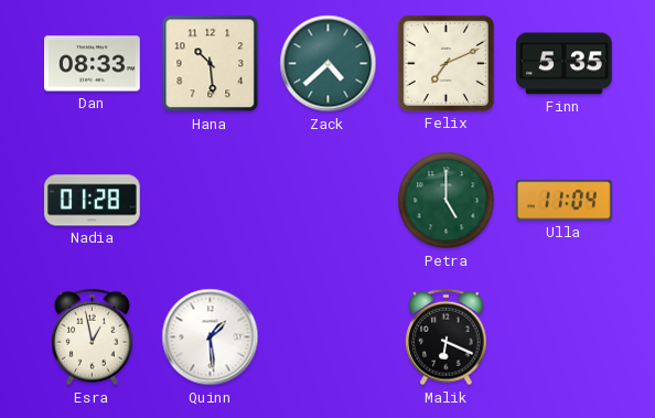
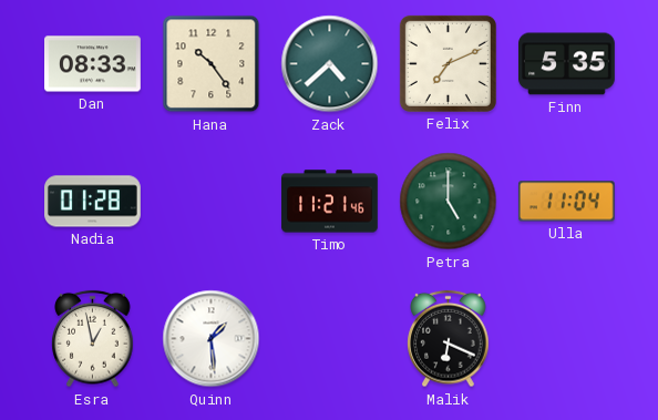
Hana: 10:29 -> 10:24
Timo: none -> 11:21
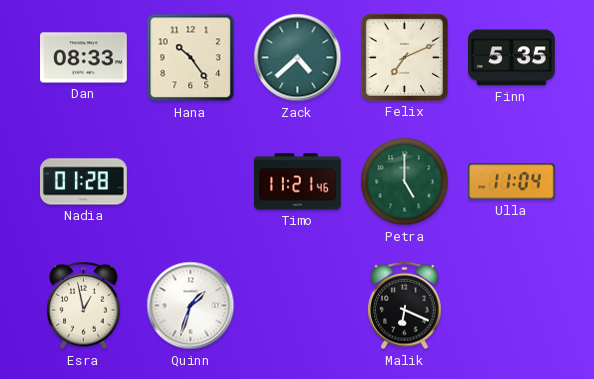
Quinn: 1:29 -> 1:33
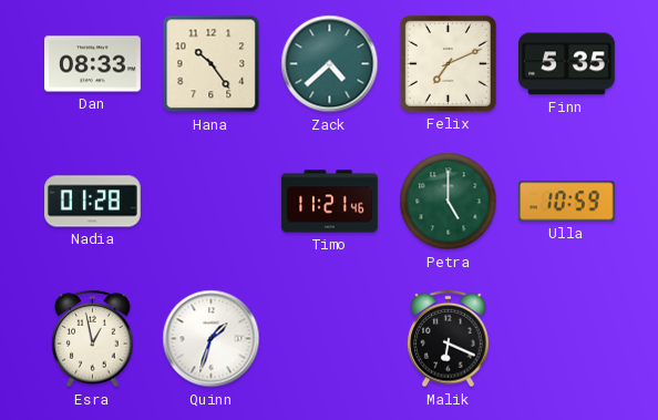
Ulla: 11:04 -> 10:59
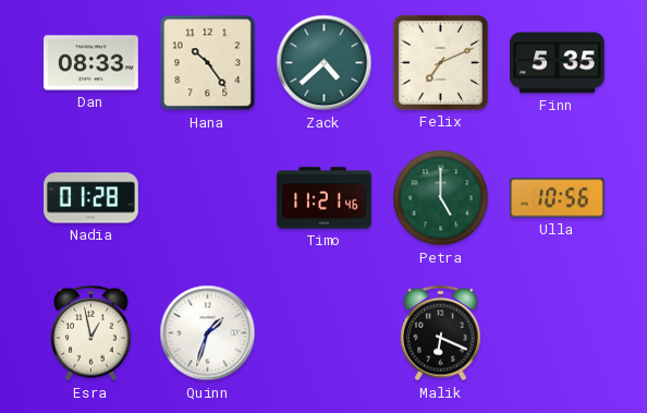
Ulla: 10:59 -> 10:56
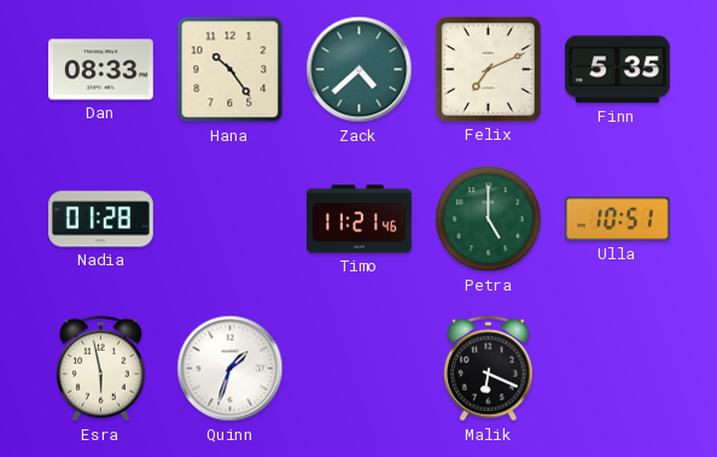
Ulla: 10:56 -> 10:51
Esra: 12:58 -> 5:58
